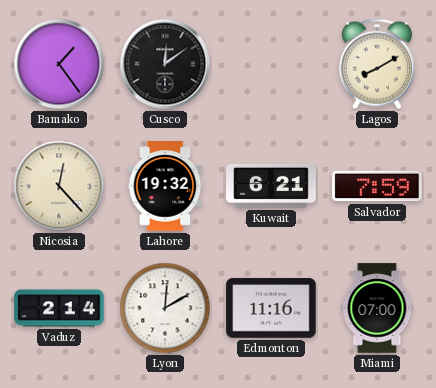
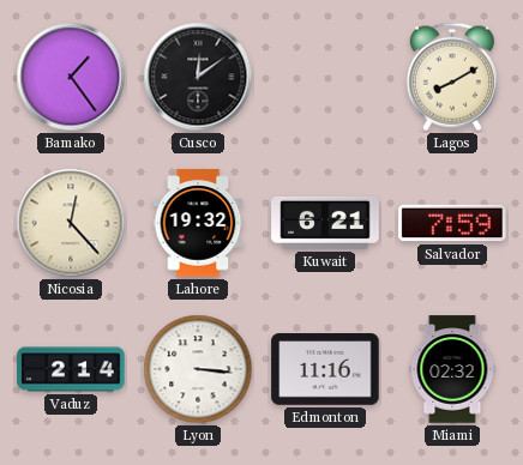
Lyon: 12:10 -> 3:16
Miami: 07:00 -> 02:32
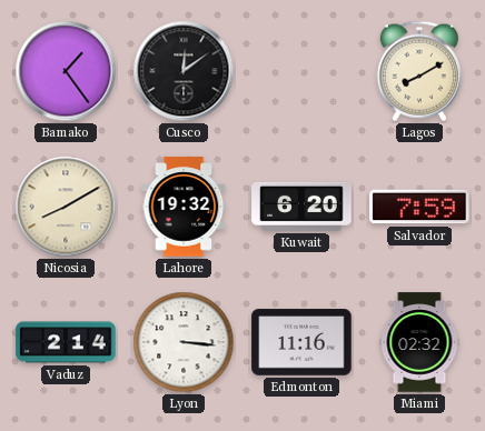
Nicosia: 12:23 -> 8:10
Kuwait: 6:21 -> 6:20
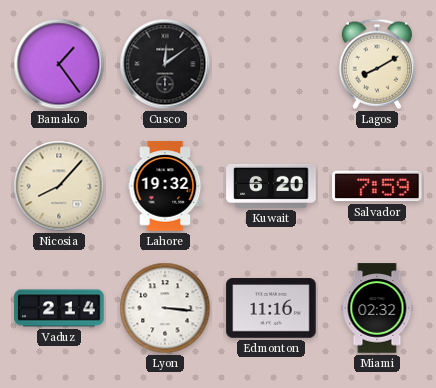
Nicosia: 8:10 -> 8:07
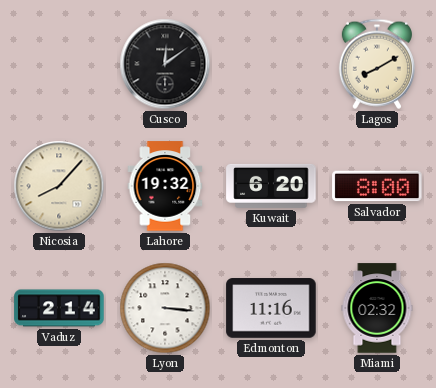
Bamako: 1:24 -> none
Salvador: 7:59 -> 8:00
